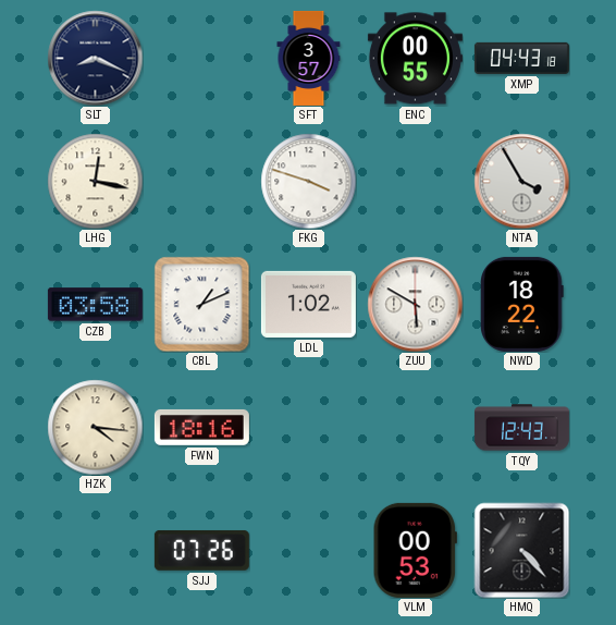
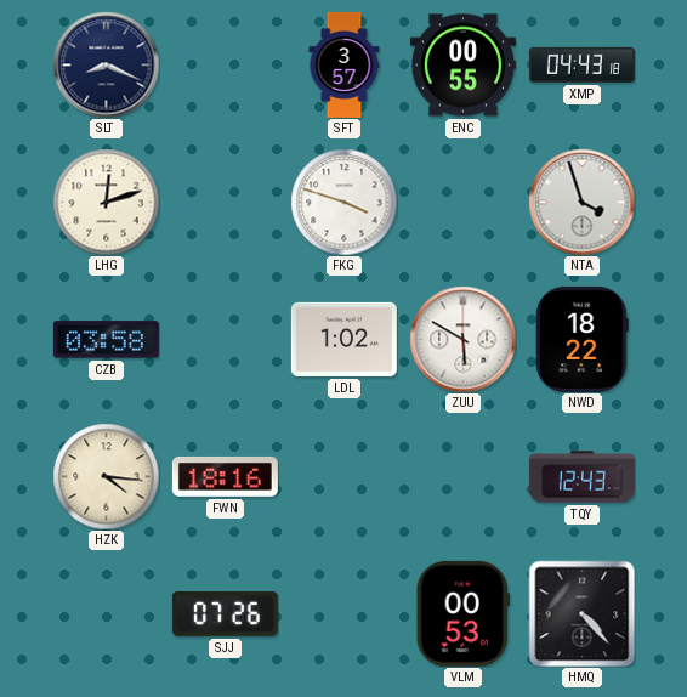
LHG: 12:17 -> 12:12
NTA: 3:55 -> 3:57
CBL: 1:11 -> none
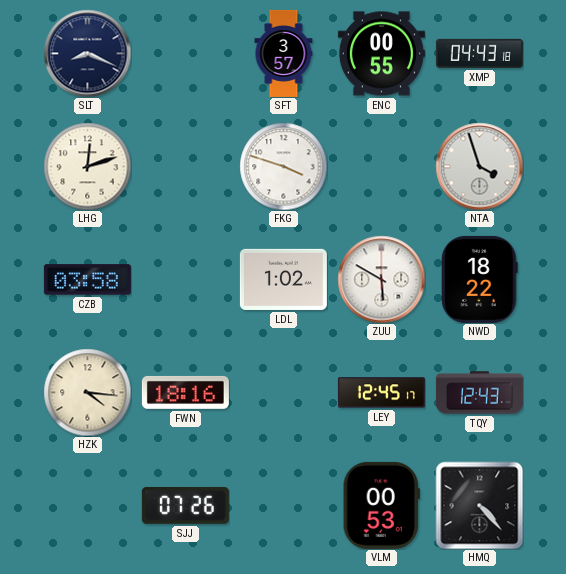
LEY: none -> 12:45
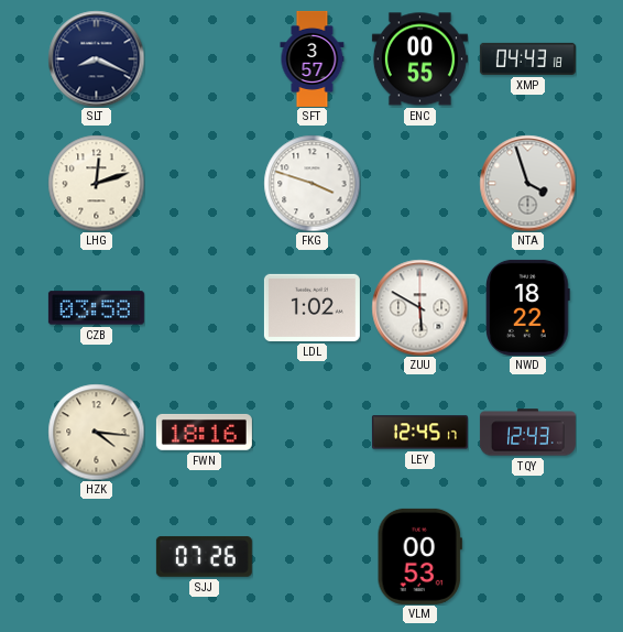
HMQ: 4:23 -> none
